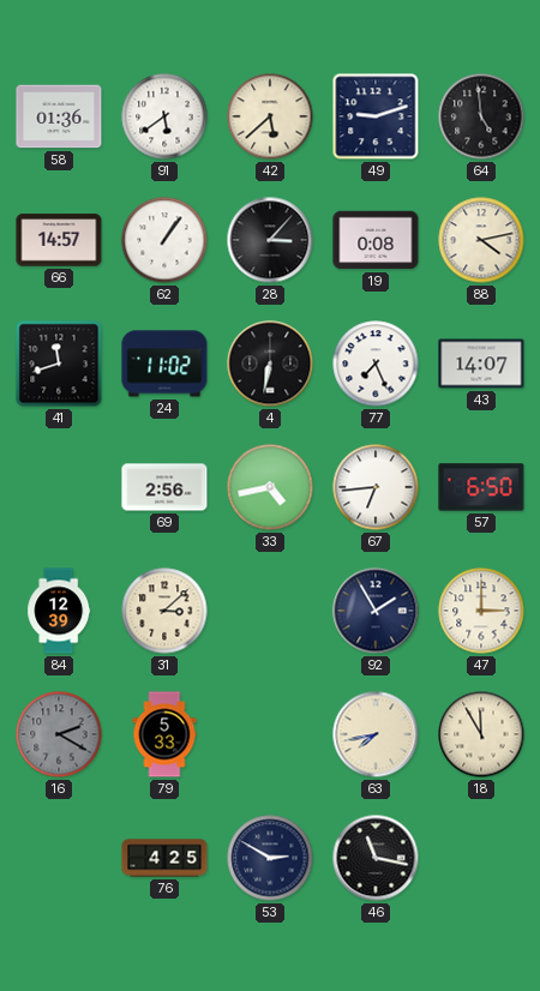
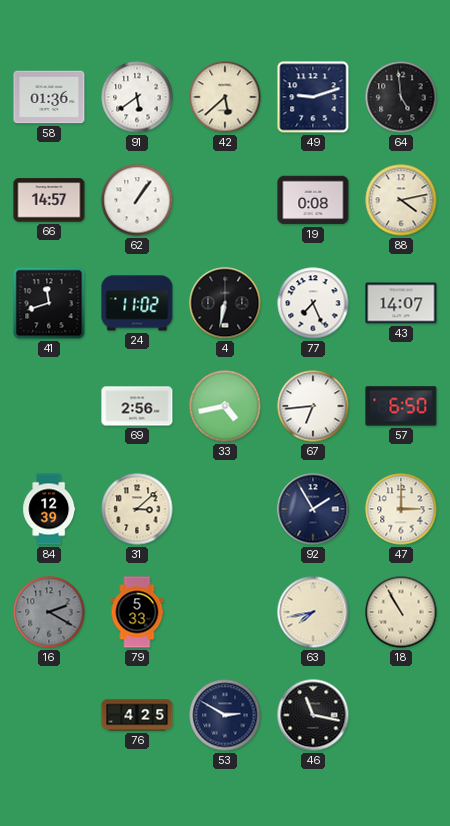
28: 3:07 -> none
18: 11:55 -> 10:55
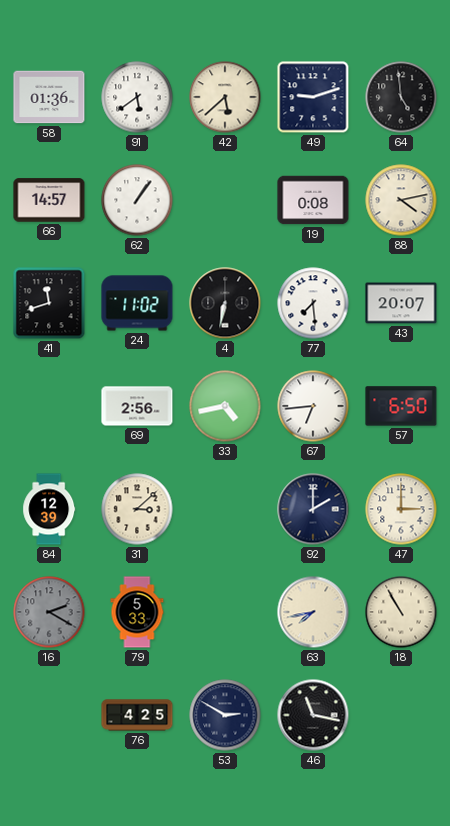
77: 7:26 -> 7:29
43: 14:07 -> 20:07
92: 1:55 -> 2:00
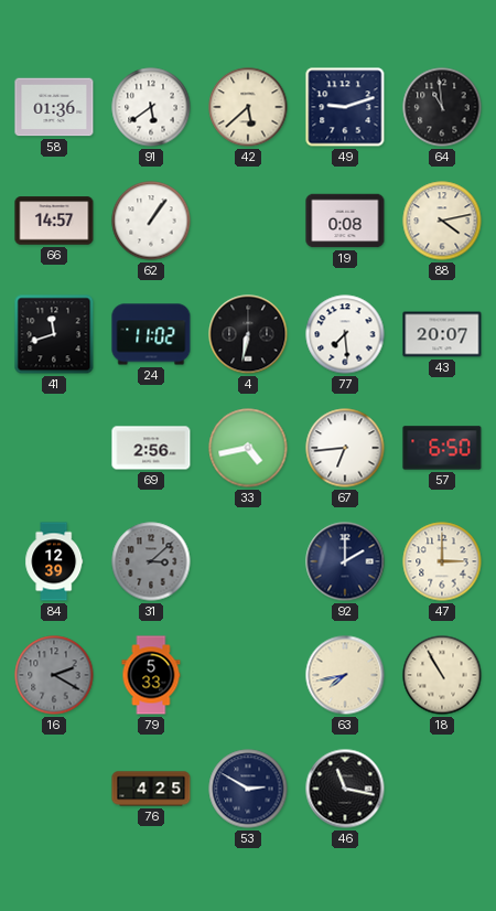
64: 4:59 -> 10:59
31 dial: cream -> grey
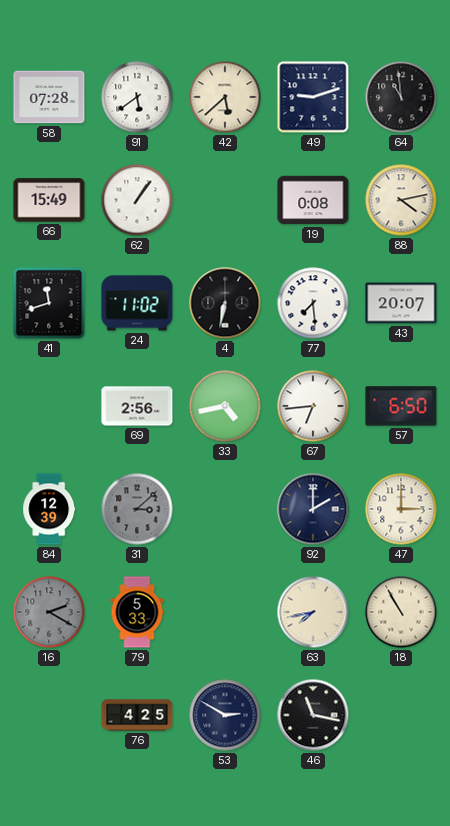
58: 01:36 -> 07:28
66: 14:57 -> 15:49
